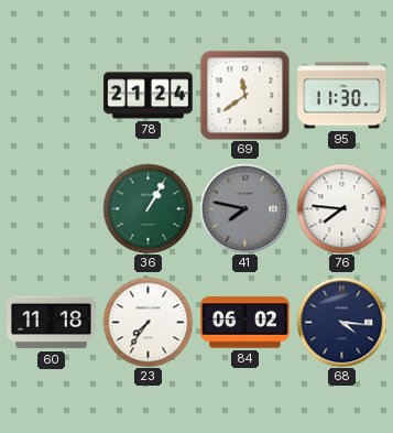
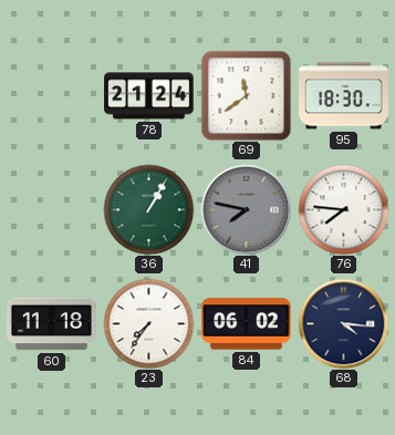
95: 11:30 -> 18:30
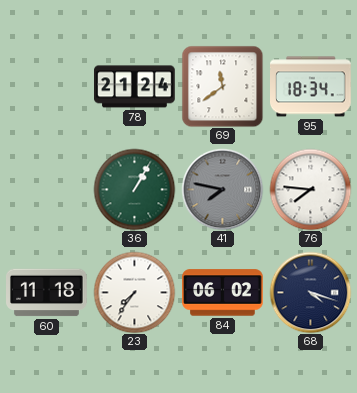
95: 18:30 -> 18:34
68: 4:16 -> 4:18
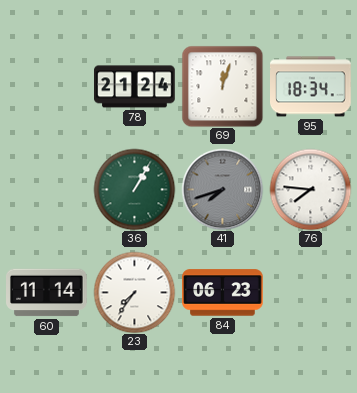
69: 11:39 -> 12:03
41: 7:47 -> 7:42
60: 11:18 -> 11:14
84: 06:02 -> 06:23
68: 4:18 -> none
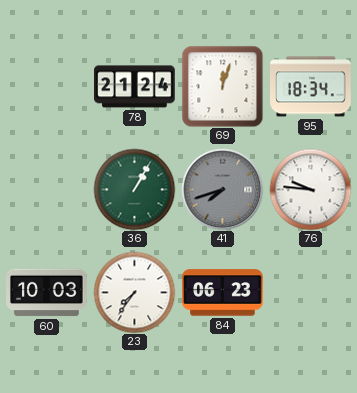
76: 7:46 -> 9:46
60: 11:14 -> 10:03
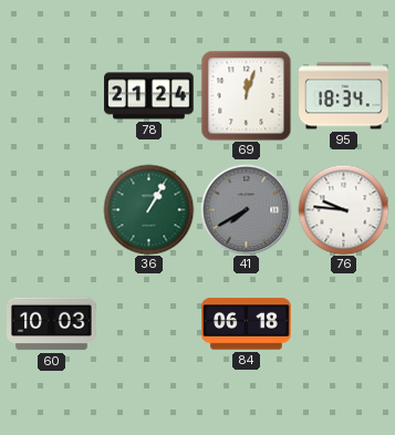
41: 7:42 -> 7:40
23: 7:36 -> none
84: 06:23 -> 06:18
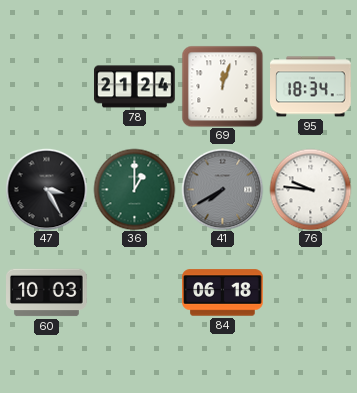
47: none -> 3:25
36: 1:05 -> 1:00
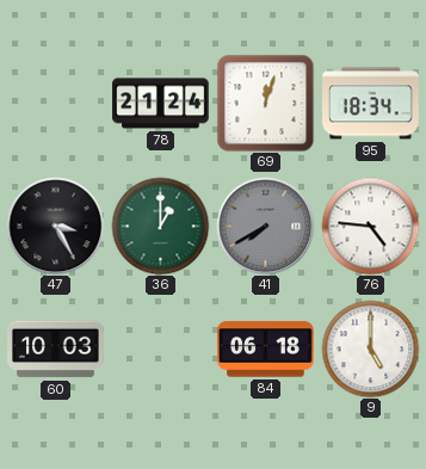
76: 9:46 -> 4:46
9: none -> 5:00
